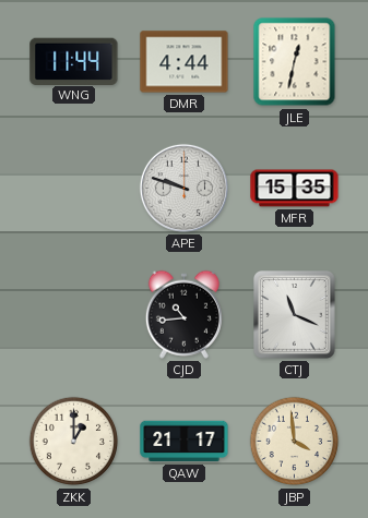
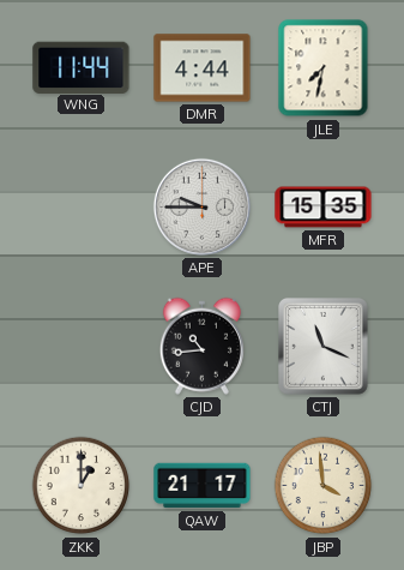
JLE: 12:32 -> 7:32
APE: 9:48 -> 9:45
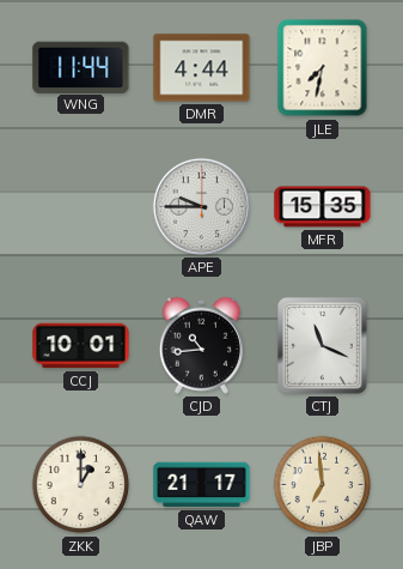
CCJ: none -> 10:01
JBP: 3:59 -> 6:59
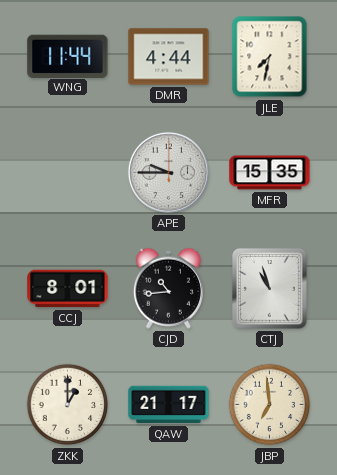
CCJ: 10:01 -> 8:01
CTJ: 11:19 -> 10:57
